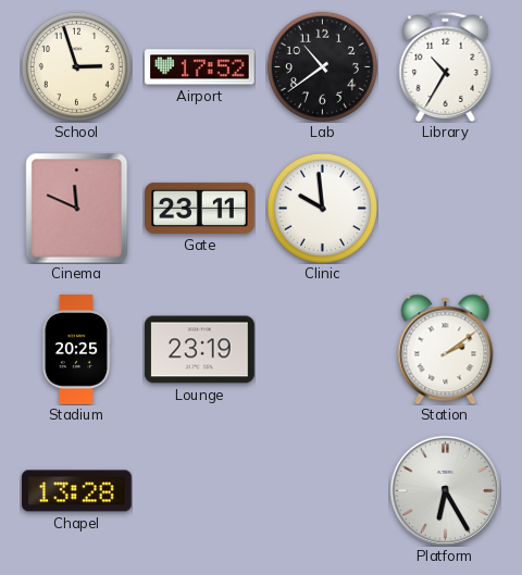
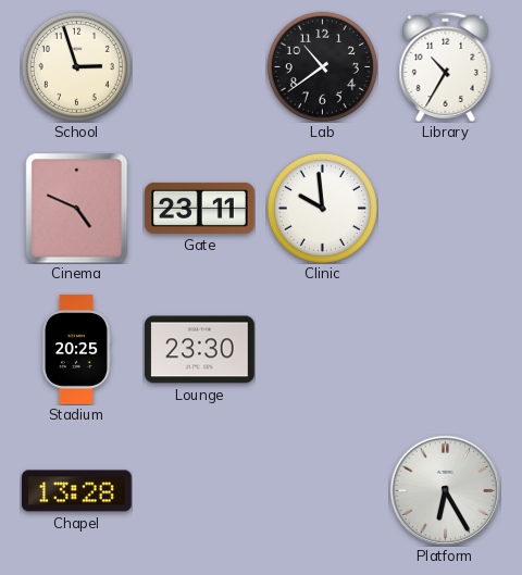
Airport: 17:52 -> none
Cinema: 11:49 -> 4:49
Lounge: 23:19 -> 23:30
Station: 2:09 -> none
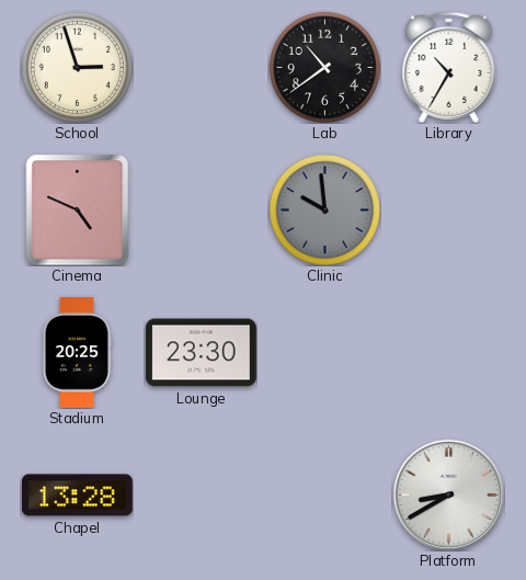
Gate: 23:11 -> none
Clinic dial: white -> grey
Platform: 6:25 -> 8:40
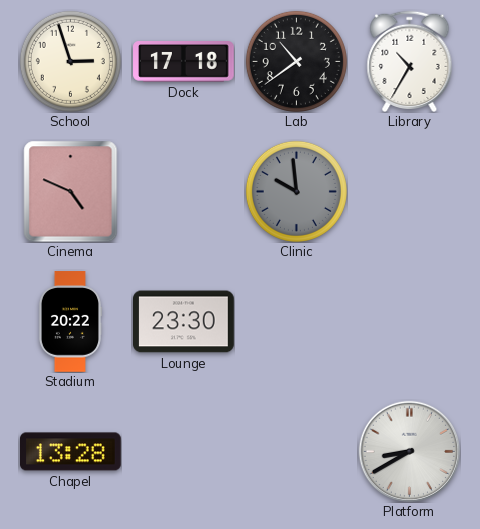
Dock: none -> 17:18
Stadium: 20:25 -> 20:22
